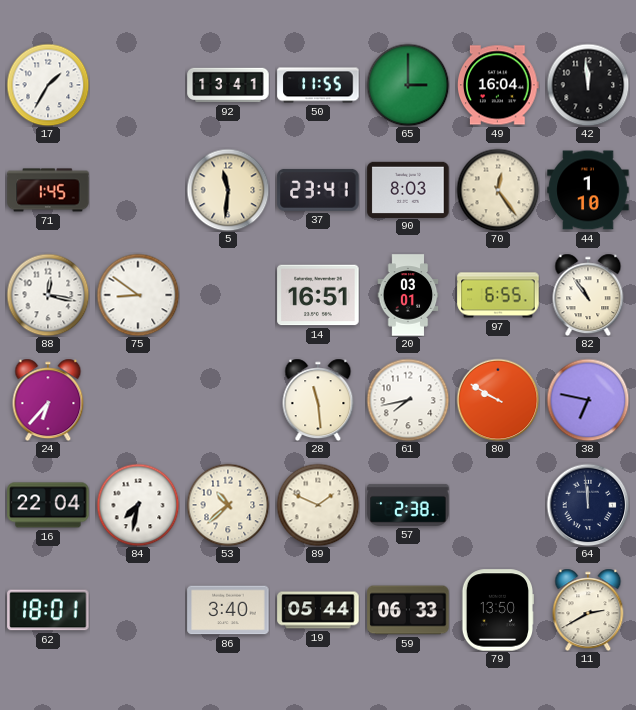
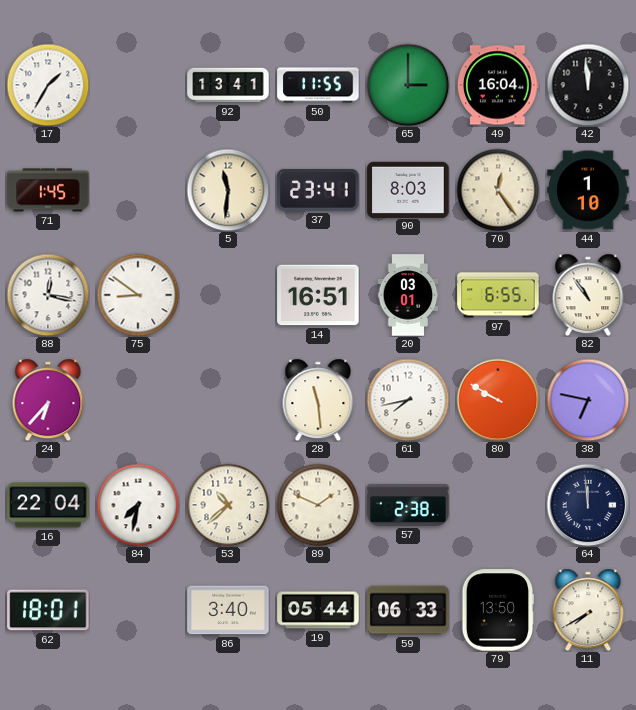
11: 2:40 -> 7:40
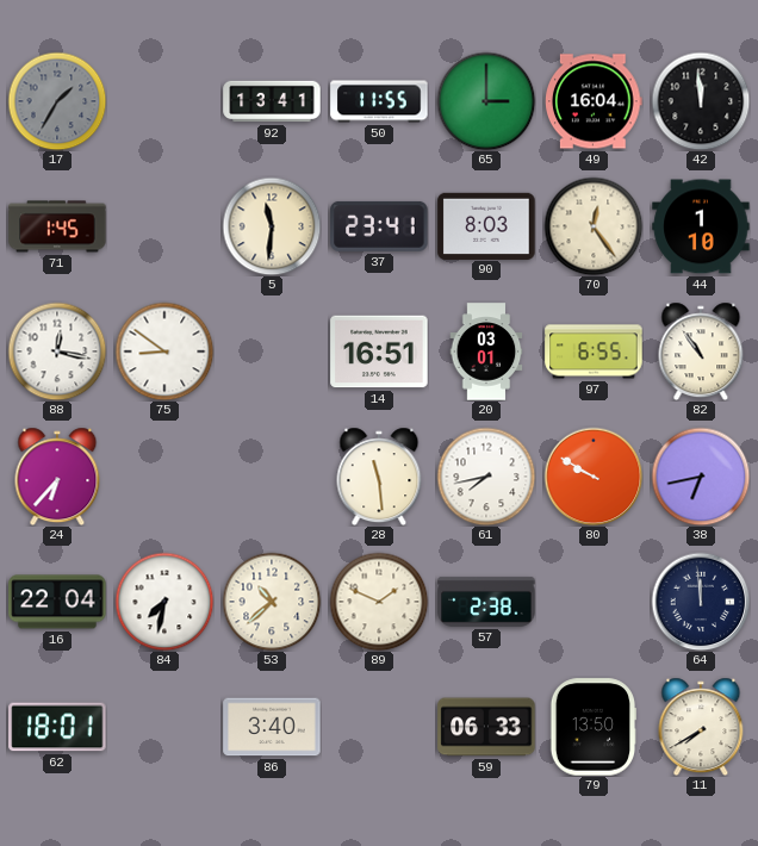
17 dial: white -> grey
38: 6:47 -> 6:43
19: 05:44 -> none
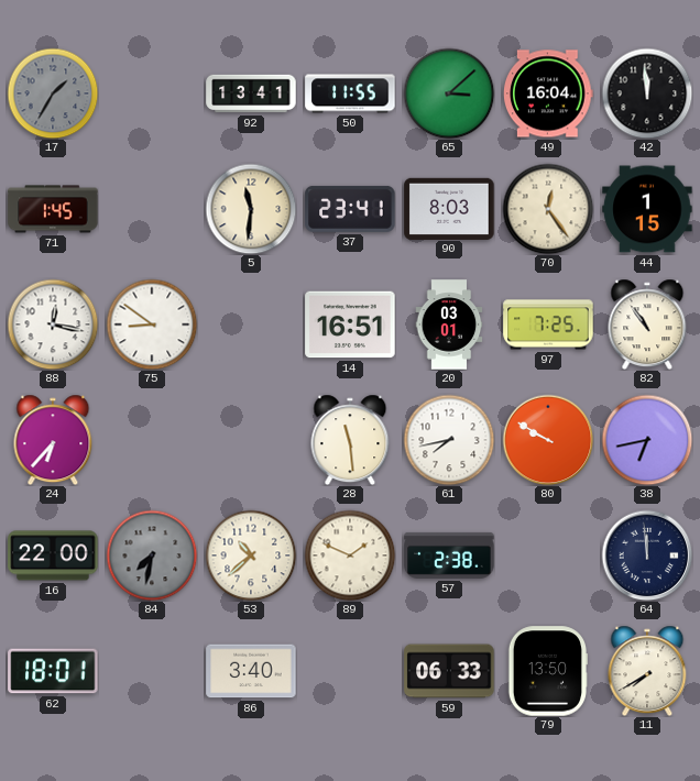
65: 3:00 -> 3:08
44: 1:10 -> 1:15
97: 6:55 -> 7:25
16: 22:04 -> 22:00
84 dial: white -> grey
